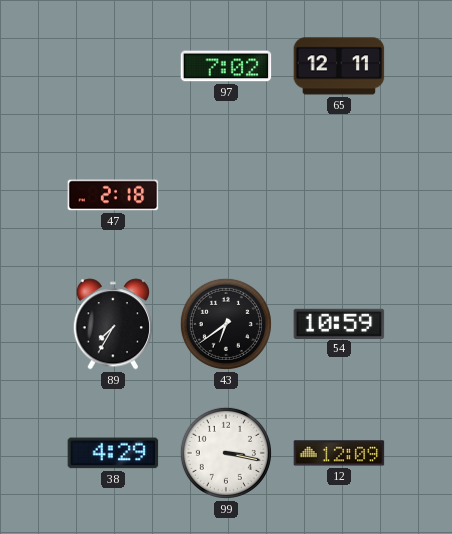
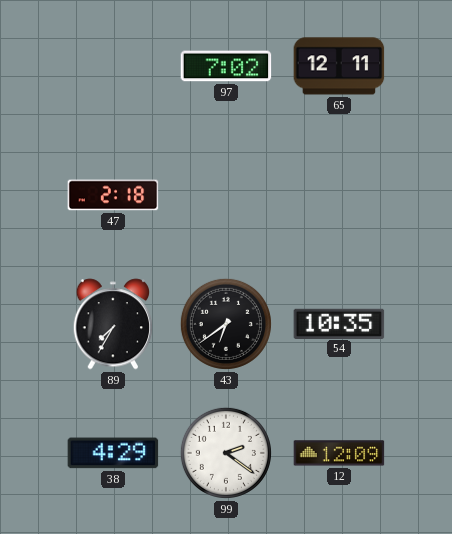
54: 10:59 -> 10:35
99: 3:17 -> 2:21
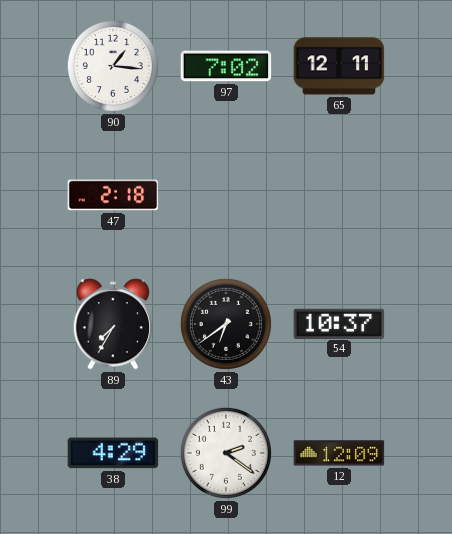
90: none -> 1:16
54: 10:35 -> 10:37
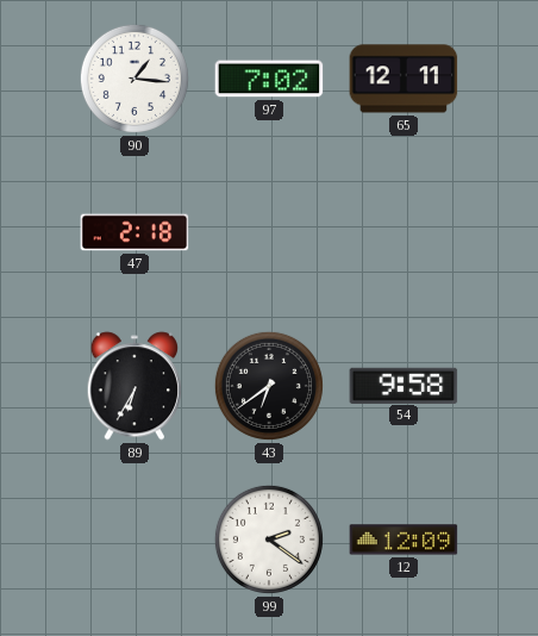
89: 7:35 -> 6:35
54: 10:37 -> 9:58
38: 4:29 -> none
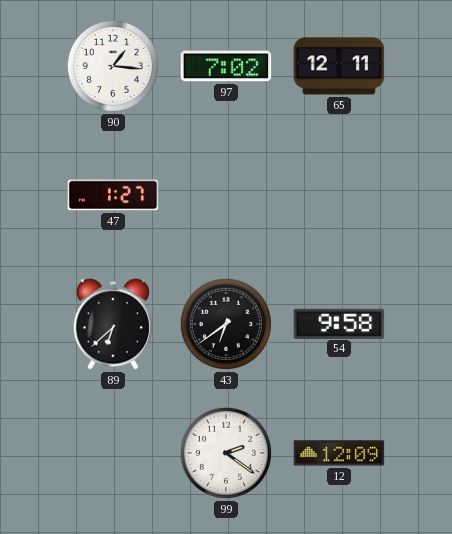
47: 2:18 -> 1:27
89: 6:35 -> 6:38
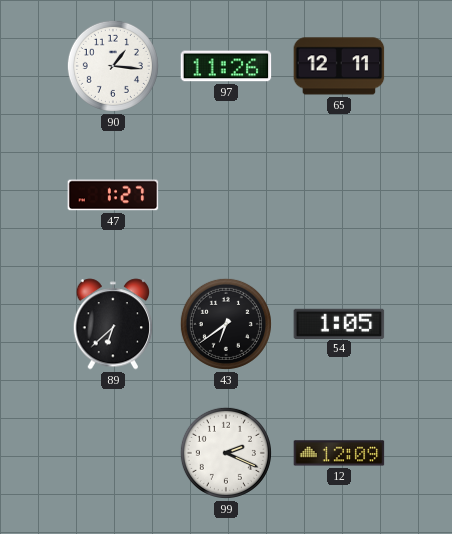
97: 7:02 -> 11:26
54: 9:58 -> 1:05
99: 2:21 -> 2:19
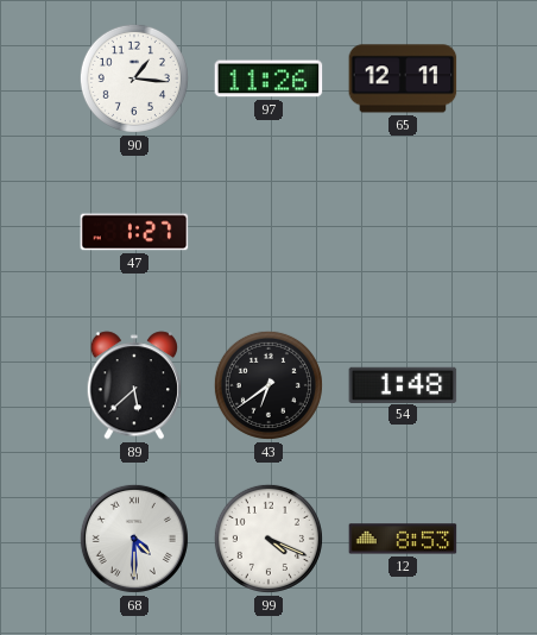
89: 6:38 -> 5:38
54: 1:05 -> 1:48
68: none -> 4:30
99: 2:19 -> 4:19
12: 12:09 -> 8:53
